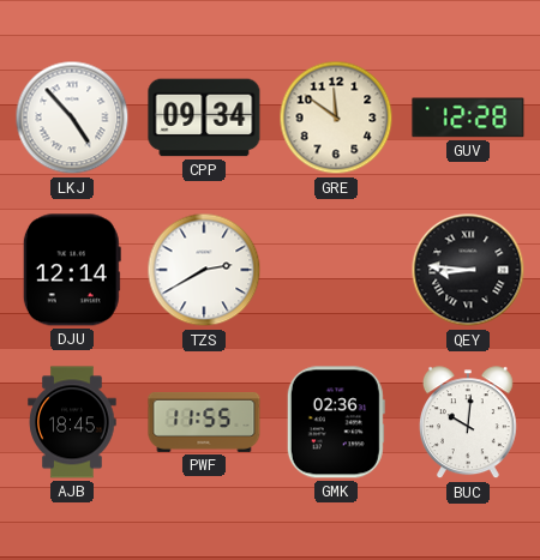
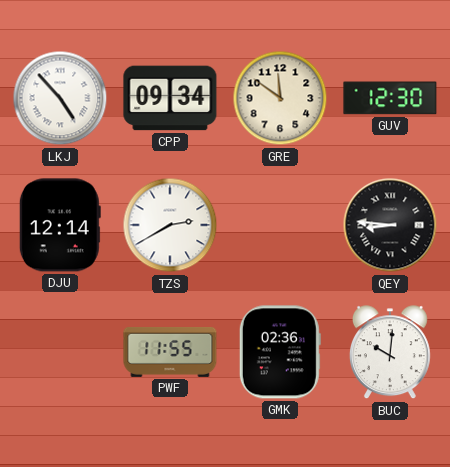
GUV: 12:28 -> 12:30
AJB: 18:45 -> none
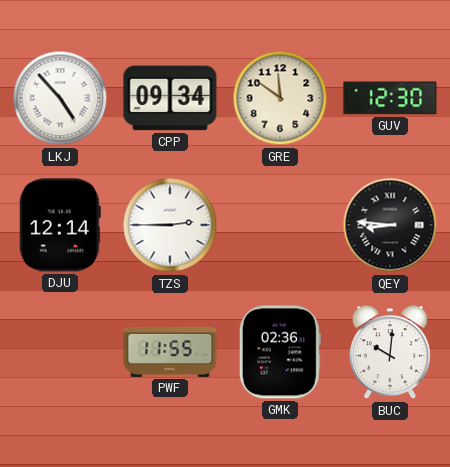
TZS: 2:40 -> 2:45
